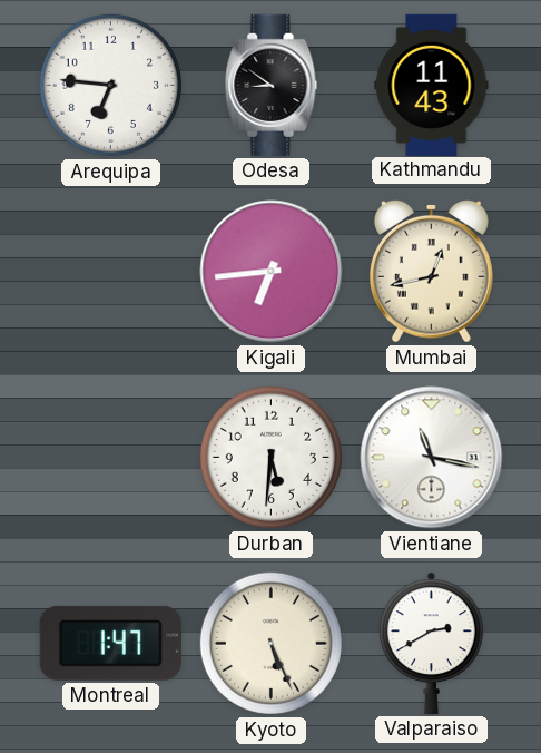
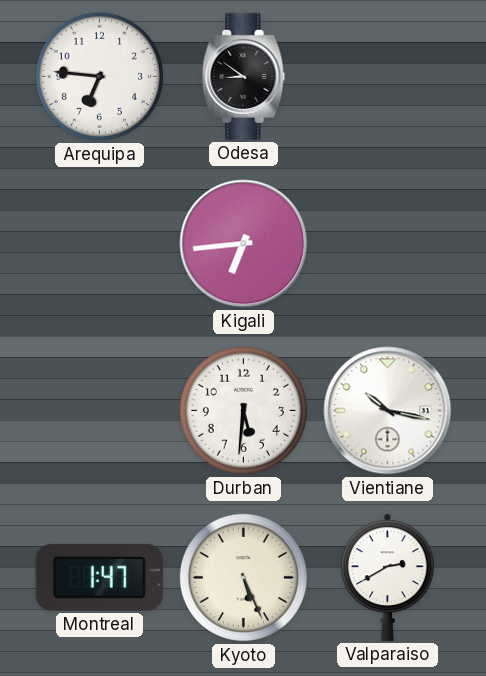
Kathmandu: 11:43 -> none
Mumbai: 12:43 -> none
Vientiane: 11:17 -> 10:17
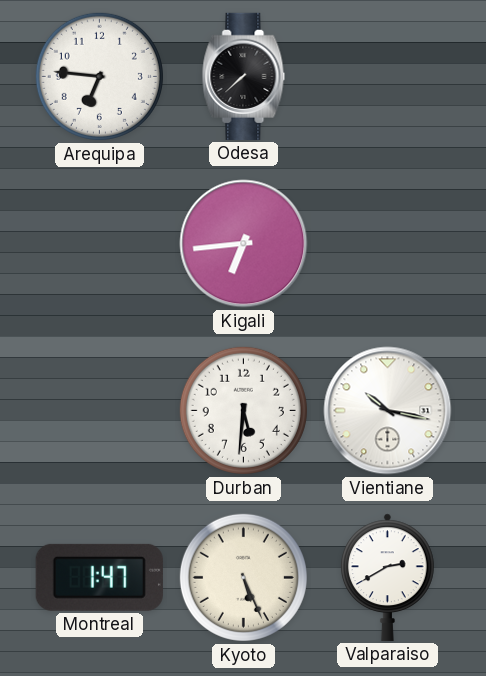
Odesa: 8:51 -> 7:38
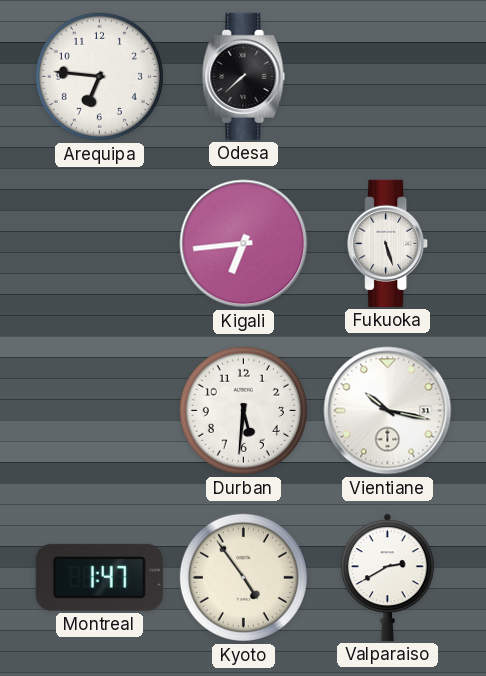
Fukuoka: none -> 5:27
Kyoto: 5:26 -> 4:54
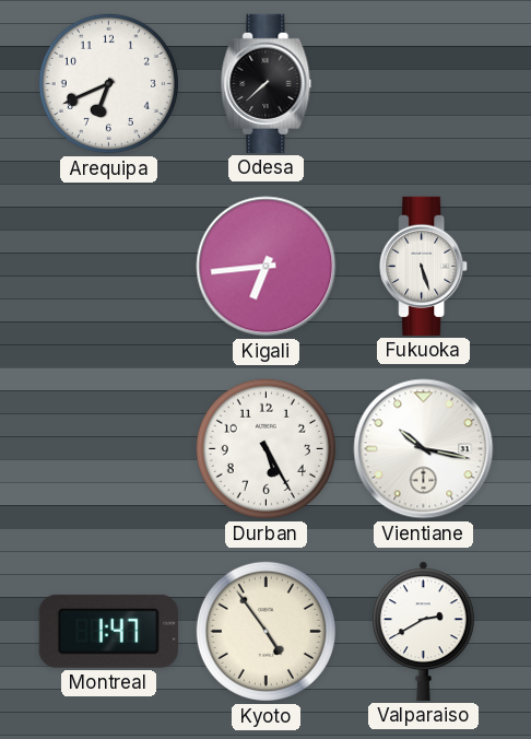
Arequipa: 6:46 -> 6:41
Durban: 5:31 -> 5:25
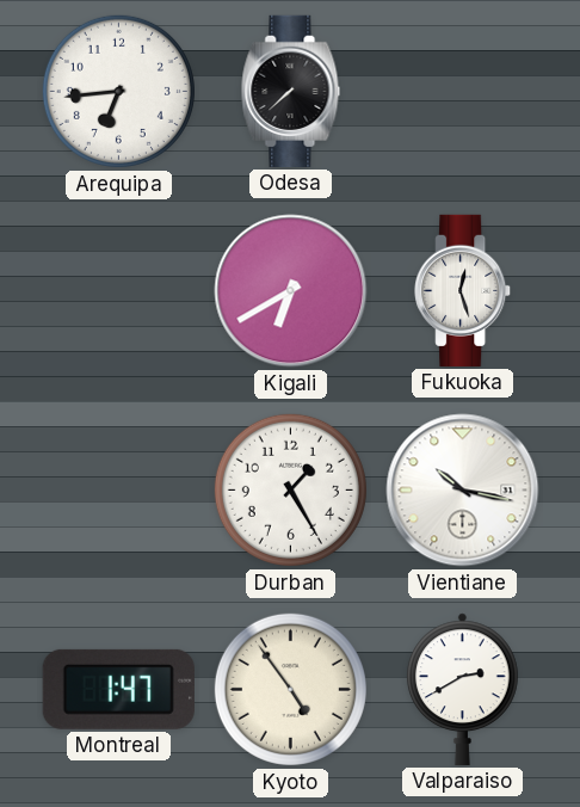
Arequipa: 6:41 -> 6:44
Kigali: 6:44 -> 6:40
Fukuoka: 5:27 -> 12:27
Durban: 5:25 -> 1:25
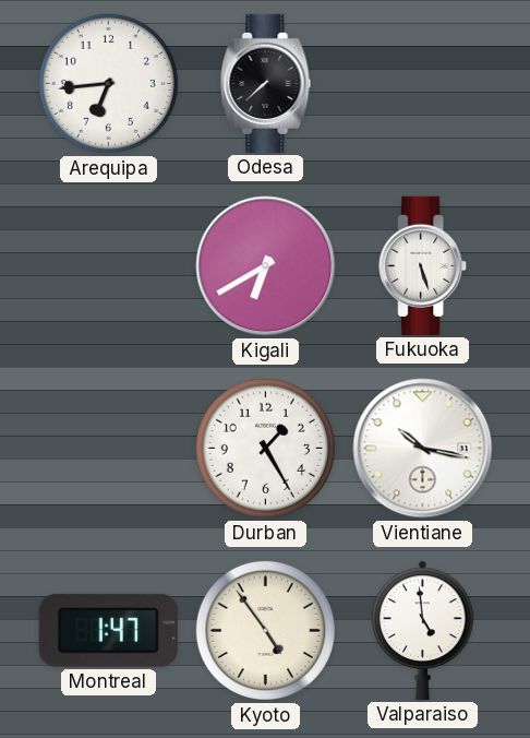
Fukuoka: 12:27 -> 5:27
Valparaiso: 2:40 -> 4:59
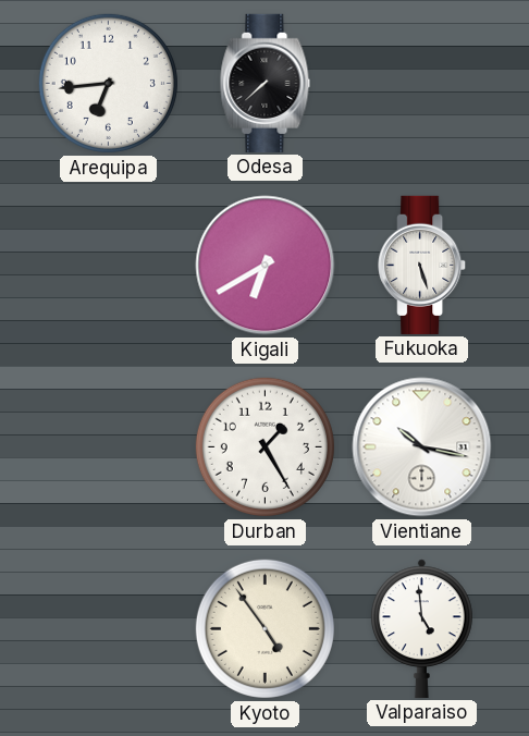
Montreal: 1:47 -> none
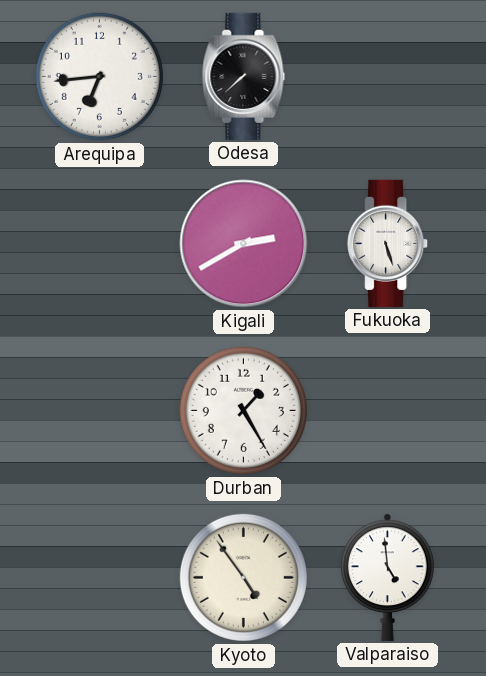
Kigali: 6:40 -> 2:40
Vientiane: 10:17 -> none
